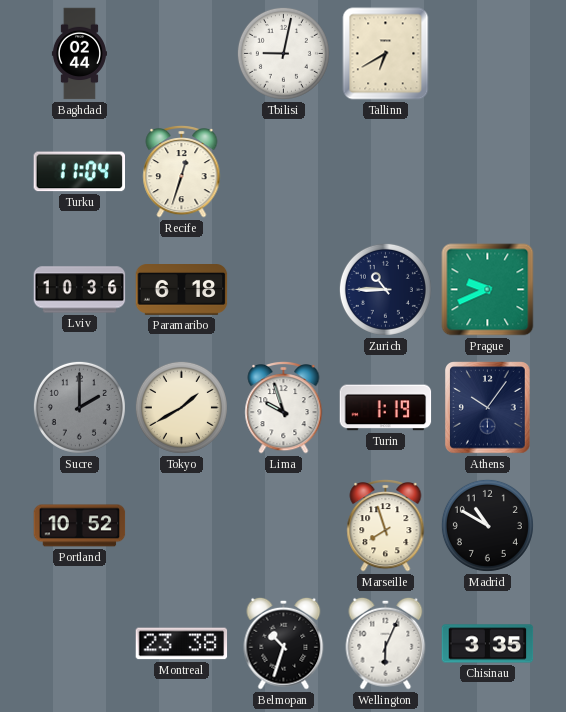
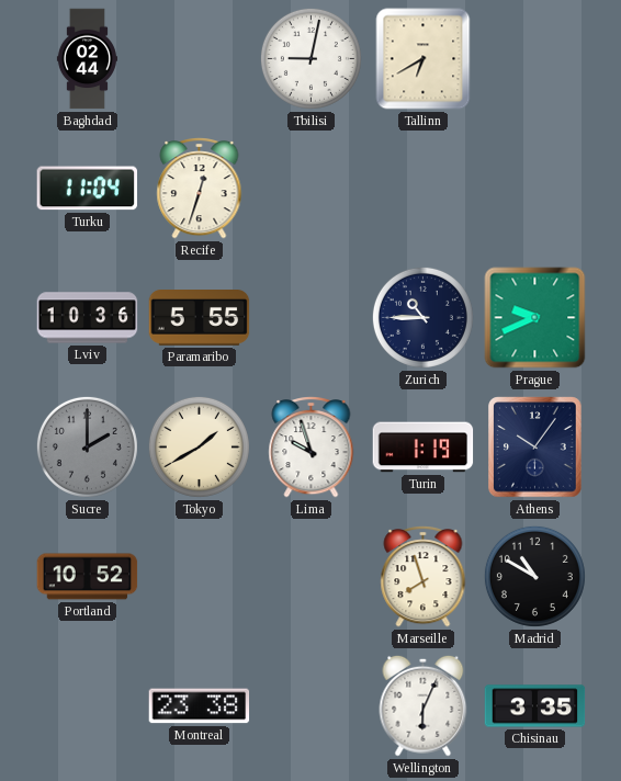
Paramaribo: 6:18 -> 5:55
Belmopan: 10:33 -> none
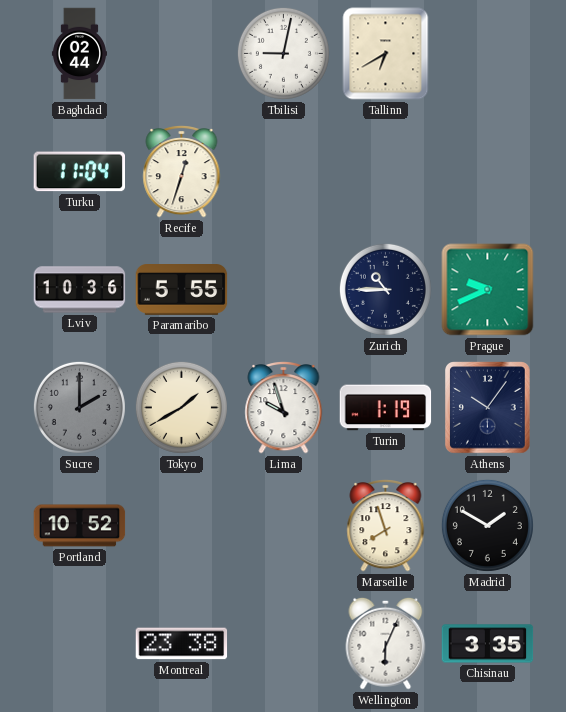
Madrid: 10:50 -> 1:50
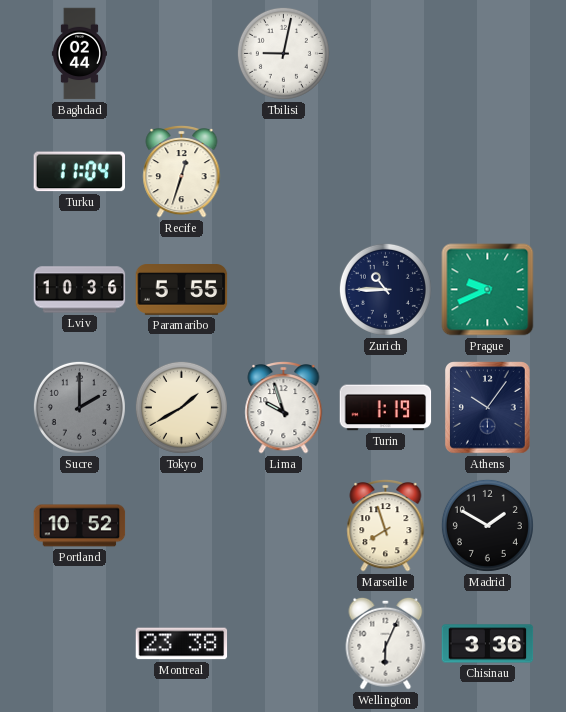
Tallinn: 6:40 -> none
Chisinau: 3:35 -> 3:36
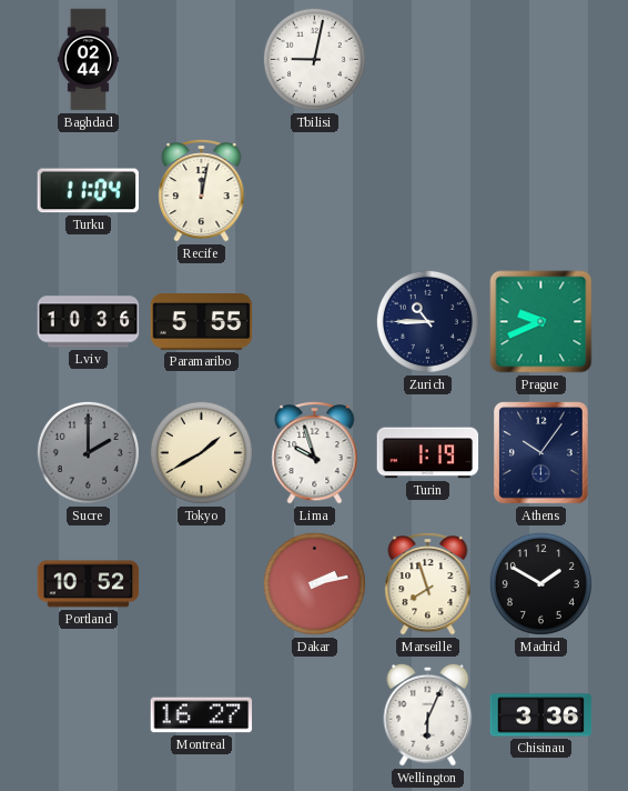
Recife: 12:33 -> 12:02
Dakar: none -> 2:13
Montreal: 23:38 -> 16:27
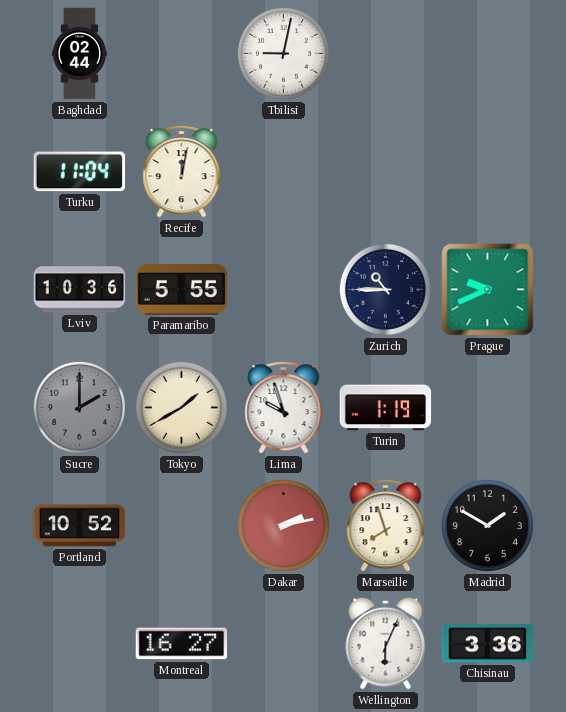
Athens: 10:06 -> none
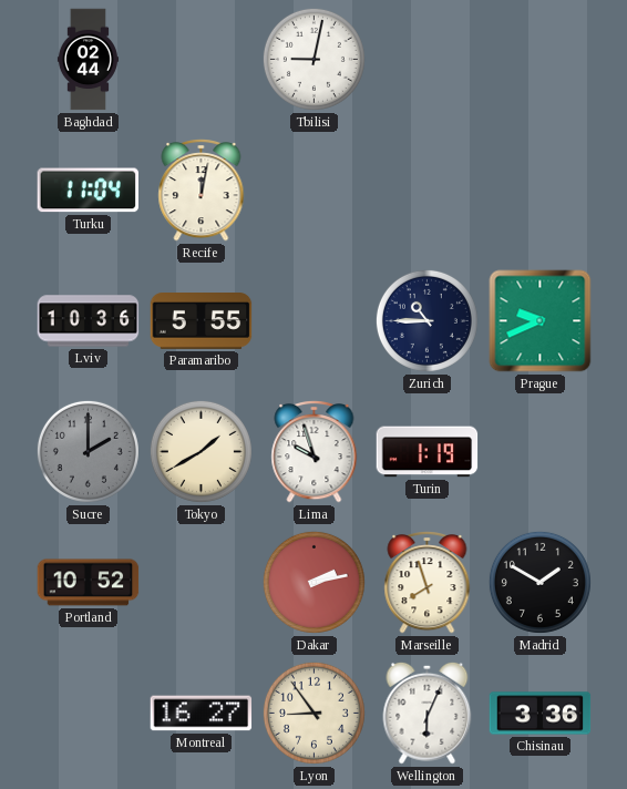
Lyon: none -> 8:54
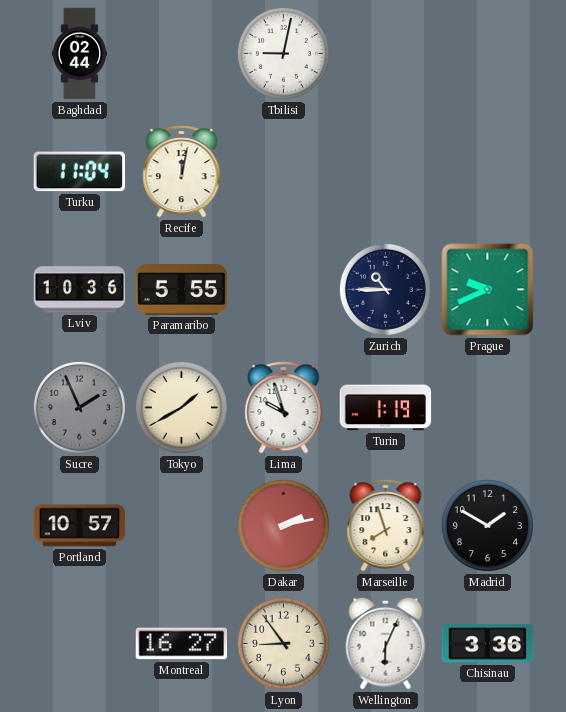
Sucre: 2:00 -> 1:56
Portland: 10:52 -> 10:57
